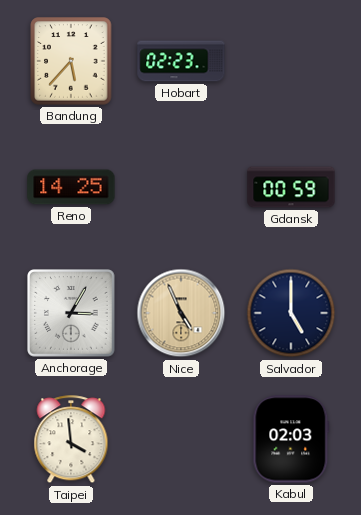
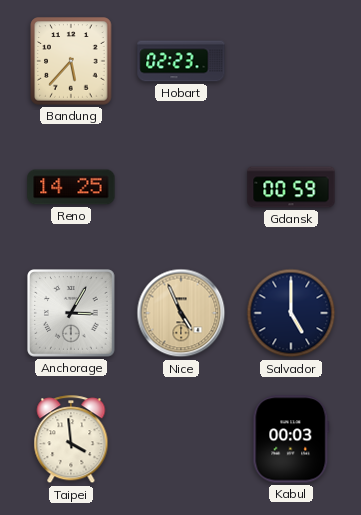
Kabul: 02:03 -> 00:03
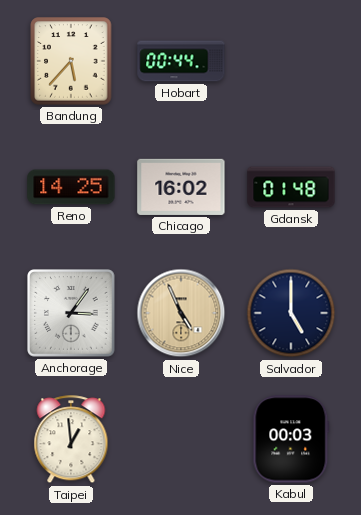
Hobart: 02:23 -> 00:44
Chicago: none -> 16:02
Gdansk: 00:59 -> 01:48
Anchorage: 3:05 -> 3:06
Taipei: 3:59 -> 12:59
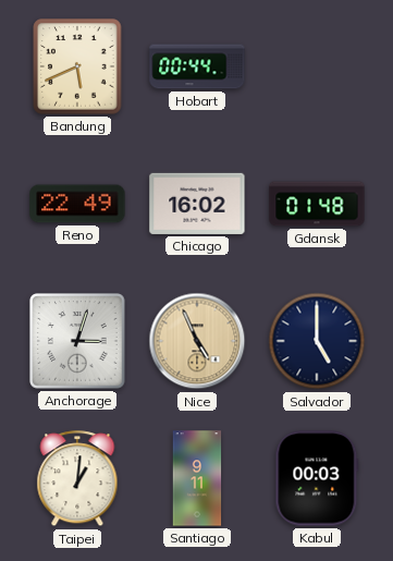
Bandung: 5:37 -> 5:41
Reno: 14:25 -> 22:49
Anchorage: 3:06 -> 3:03
Taipei: 12:59 -> 1:01
Santiago: none -> 9:11
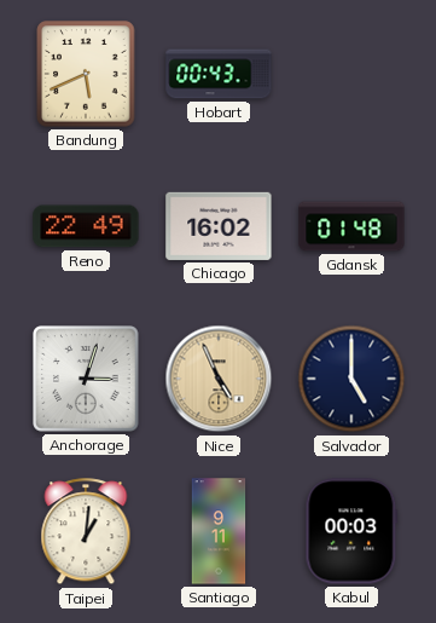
Hobart: 00:44 -> 00:43
